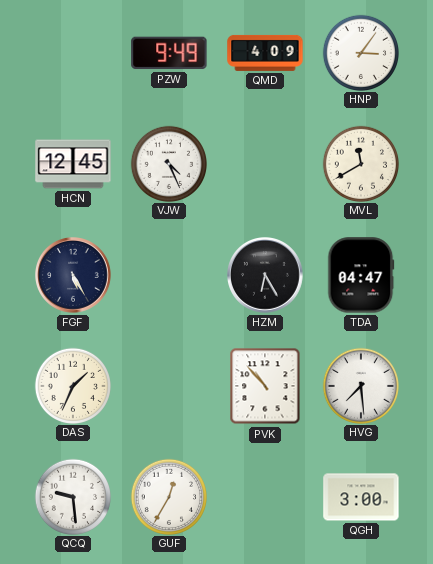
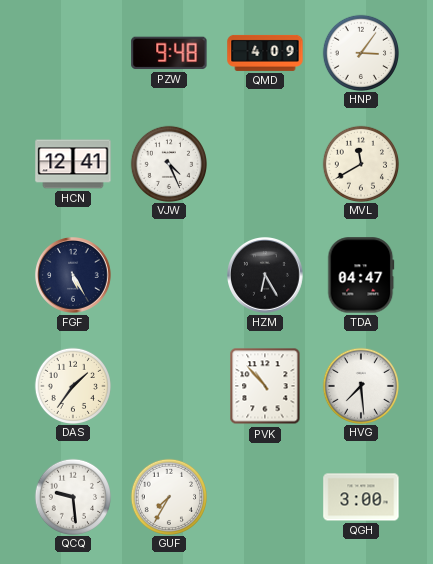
PZW: 9:49 -> 9:48
HCN: 12:45 -> 12:41
DAS: 1:34 -> 1:36
GUF: 12:35 -> 7:35
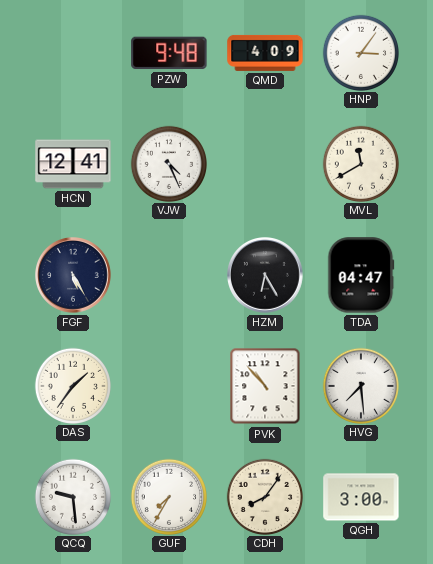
CDH: none -> 8:06
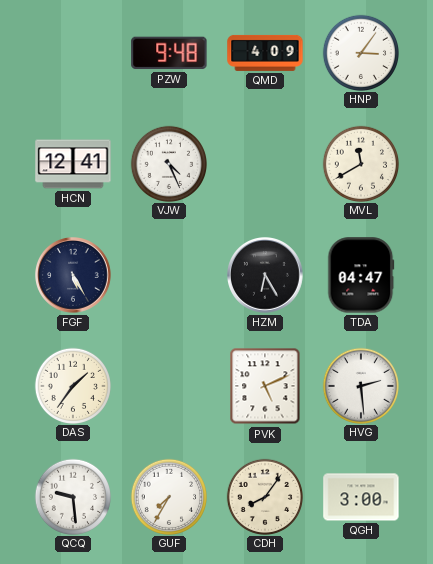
PVK: 10:53 -> 5:11
HVG: 7:29 -> 2:29
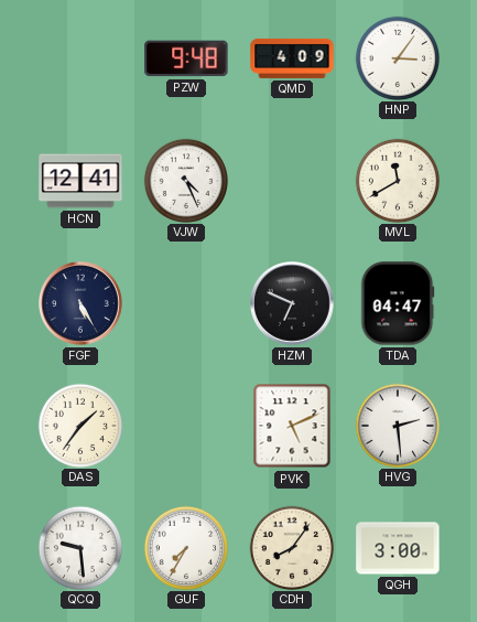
HZM: 6:25 -> 6:49
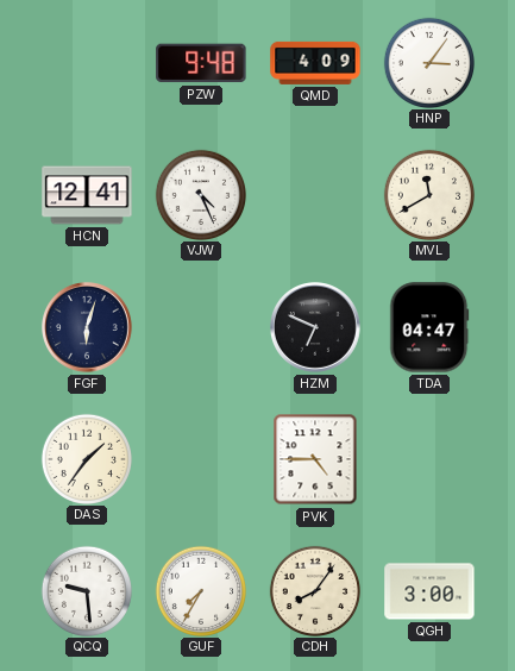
FGF: 5:25 -> 6:03
PVK: 5:11 -> 4:45
HVG: 2:29 -> none
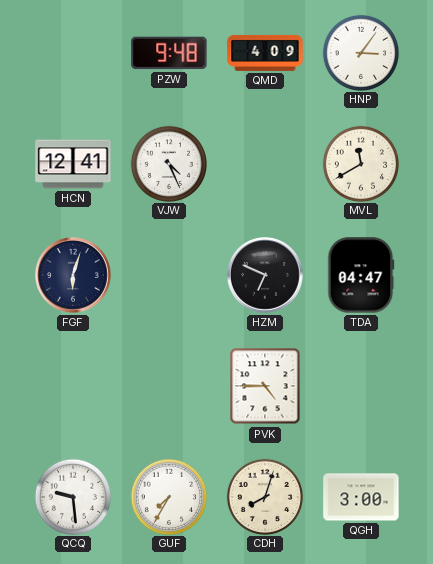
DAS: 1:36 -> none
CDH: 8:06 -> 8:03
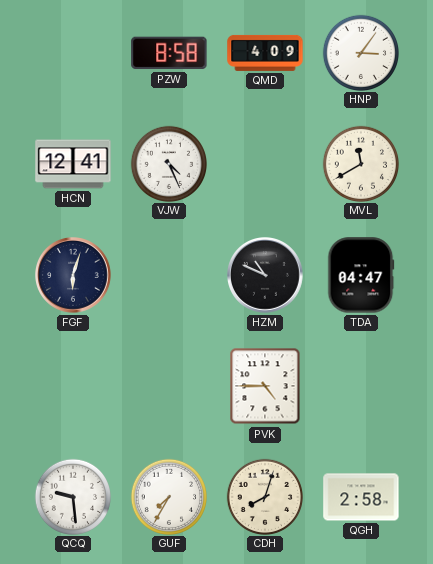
PZW: 9:48 -> 8:58
HZM: 6:49 -> 10:49
QGH: 3:00 -> 2:58
